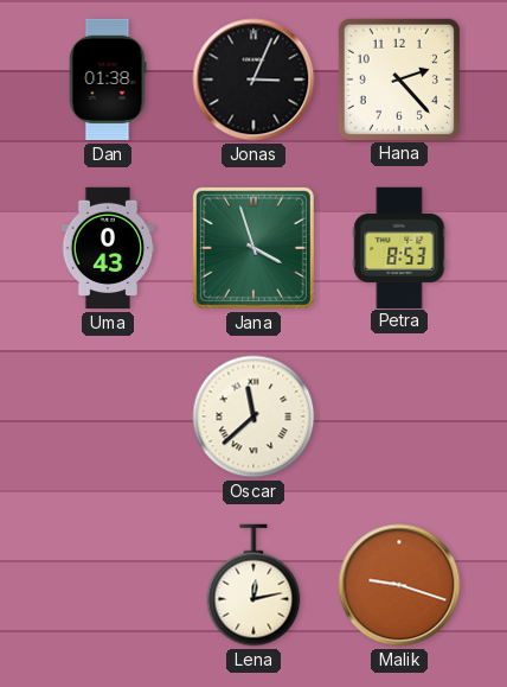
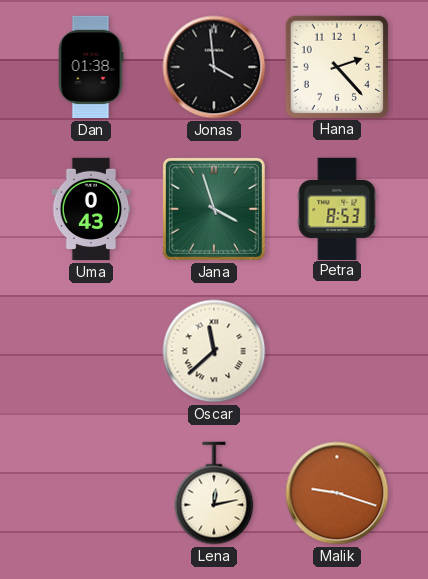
Jonas: 3:04 -> 3:59
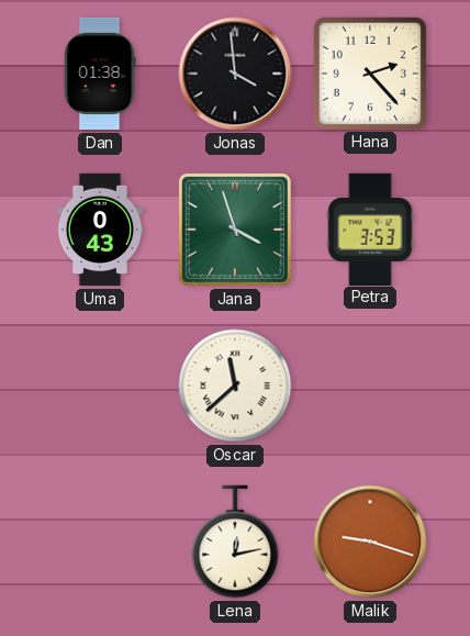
Petra: 8:53 -> 3:53
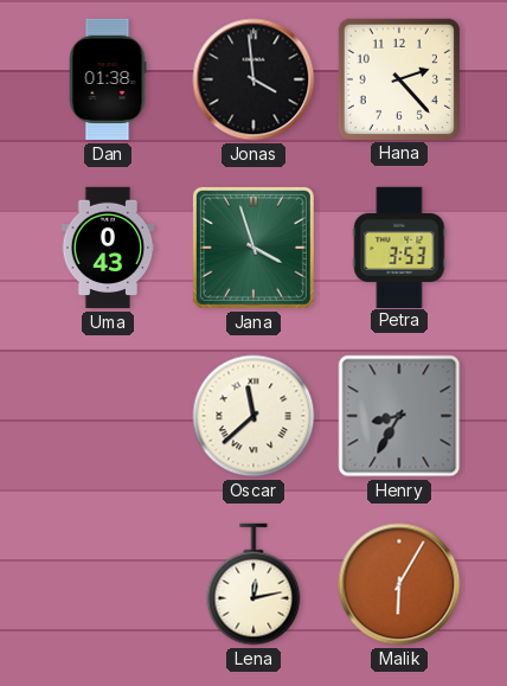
Henry: none -> 8:35
Malik: 9:18 -> 6:05
